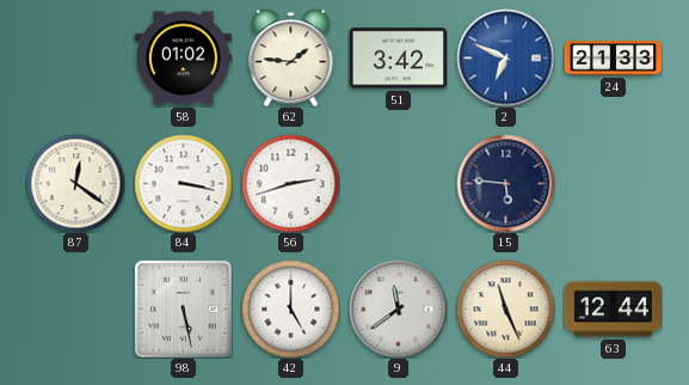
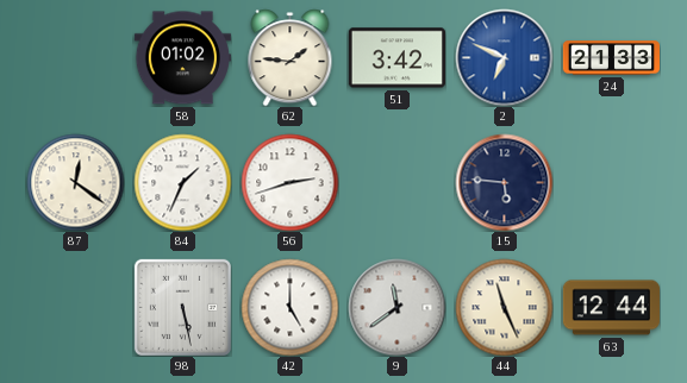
84: 3:17 -> 1:34
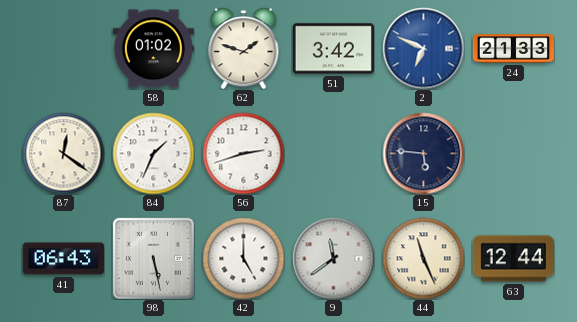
62: 1:46 -> 1:48
41: none -> 06:43
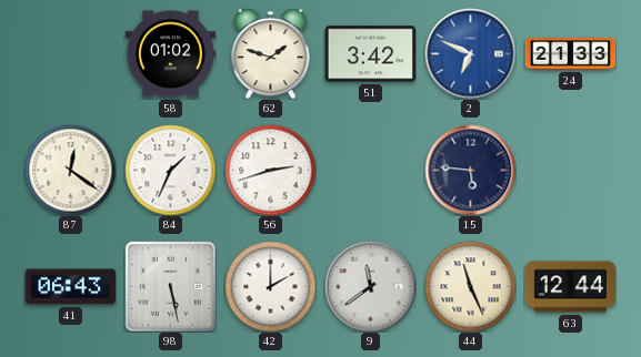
42: 5:00 -> 2:00
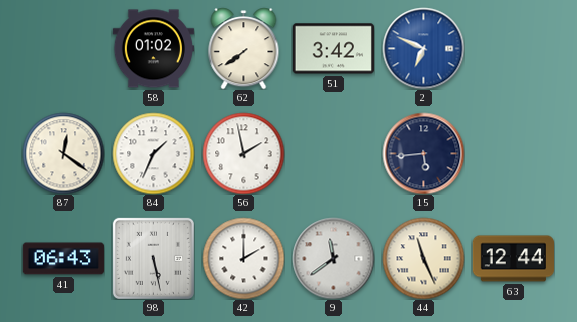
62: 1:48 -> 7:39
24: 21:33 -> none
56: 2:42 -> 1:58
15: 5:46 -> 5:44
